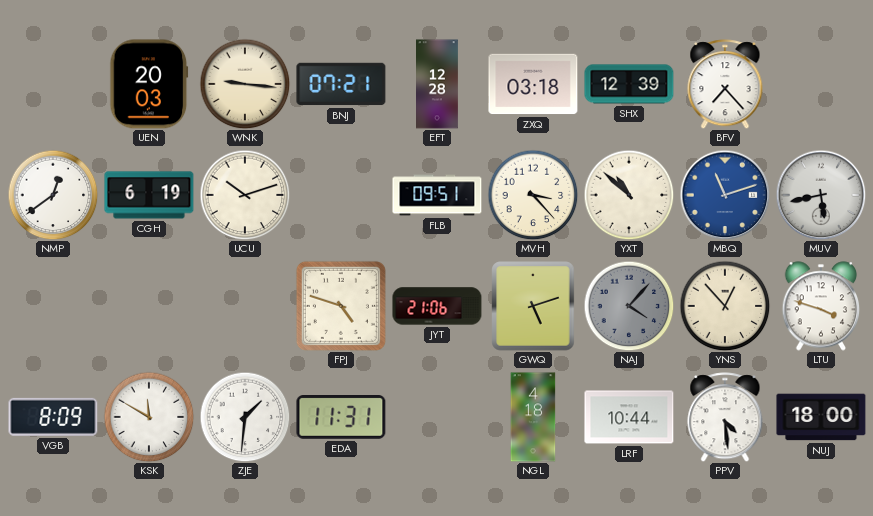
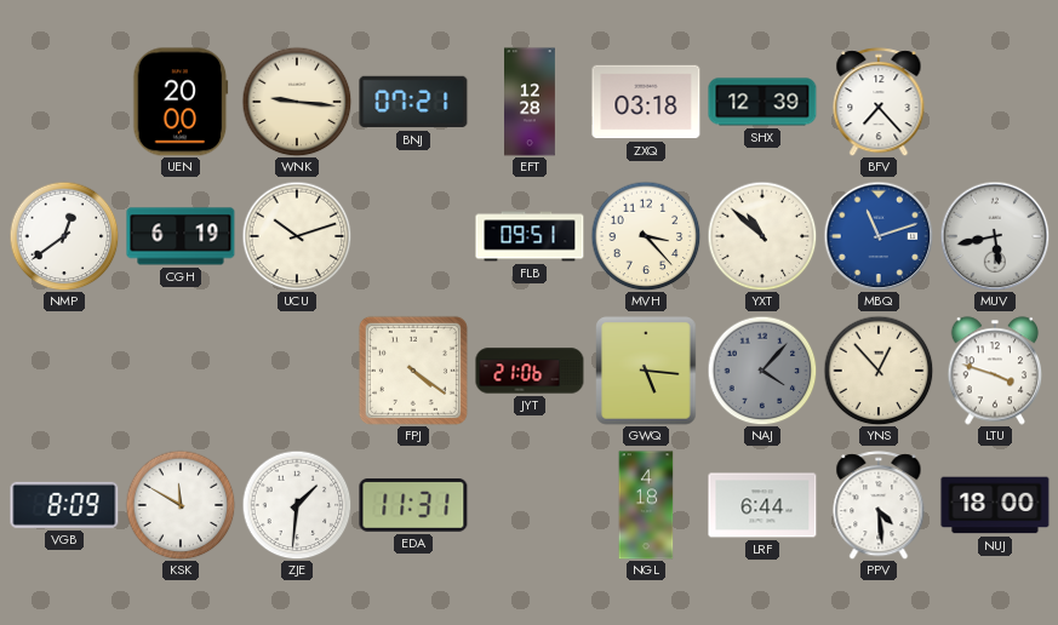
UEN: 20:03 -> 20:00
FPJ: 4:48 -> 4:21
GWQ: 5:12 -> 5:16
LRF: 10:44 -> 6:44
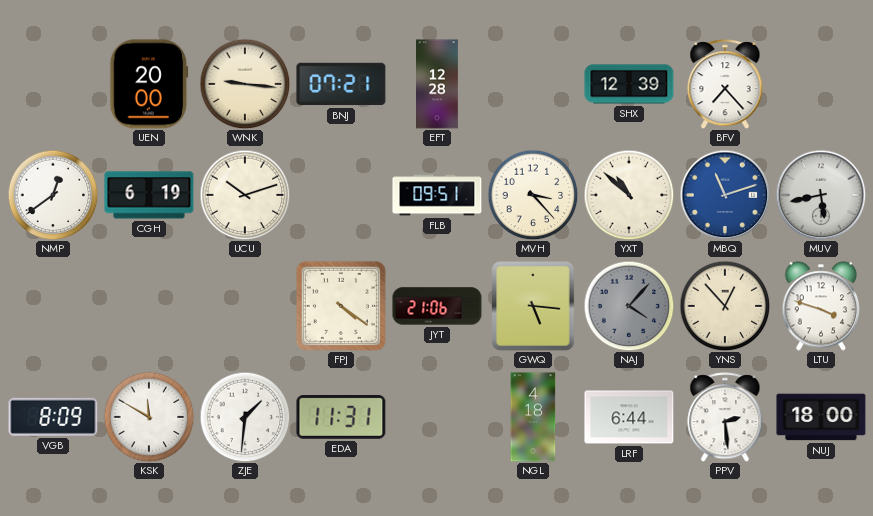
ZXQ: 03:18 -> none
PPV: 4:29 -> 2:29
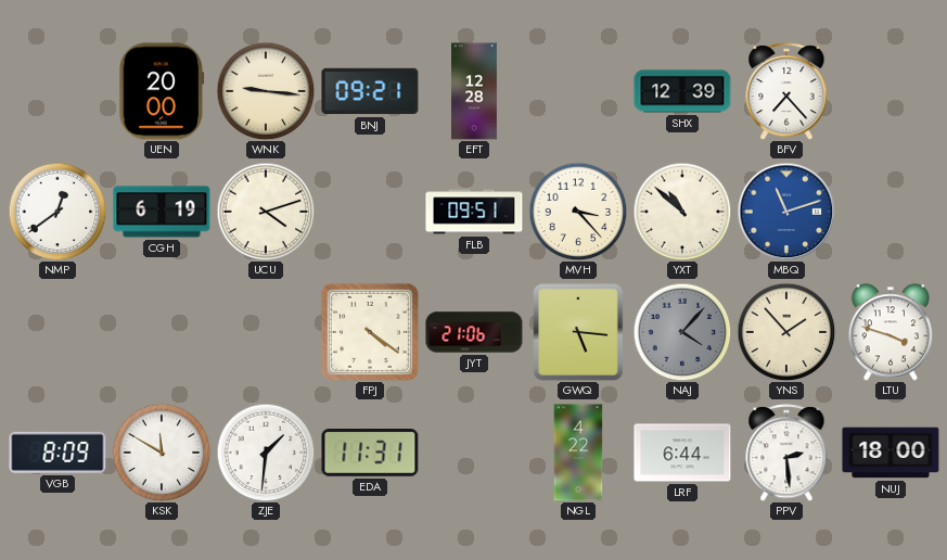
BNJ: 07:21 -> 09:21
UCU: 10:12 -> 4:12
MUV: 5:43 -> none
YNS: 12:53 -> 1:53
NGL: 4:18 -> 4:22
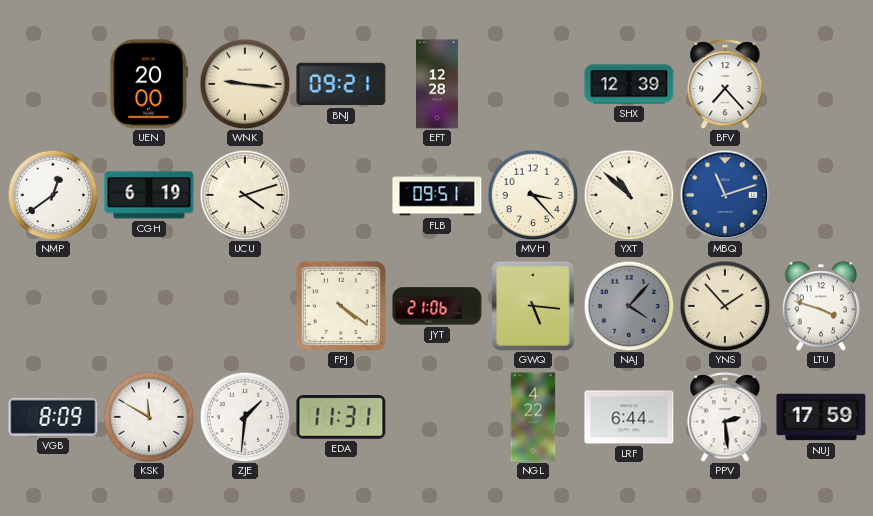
NUJ: 18:00 -> 17:59
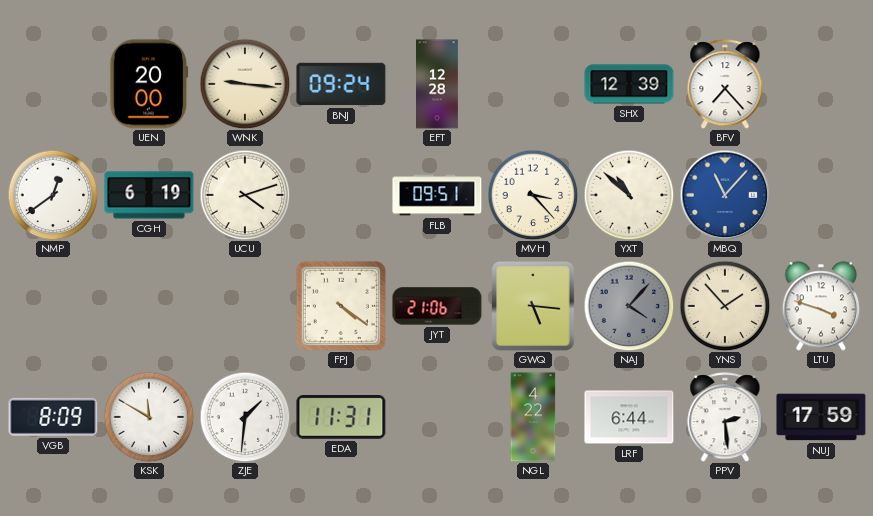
BNJ: 09:21 -> 09:24
MBQ: 11:12 -> 11:07
